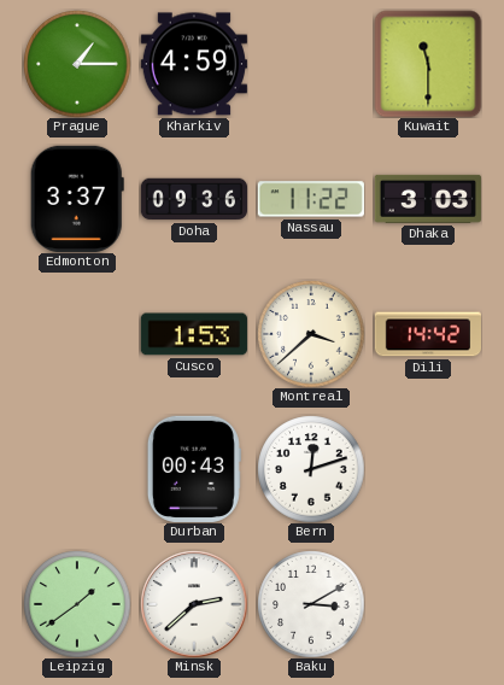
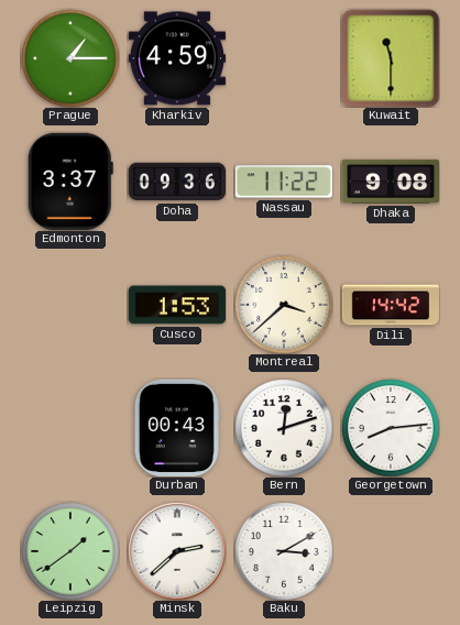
Dhaka: 3:03 -> 9:08
Georgetown: none -> 8:14
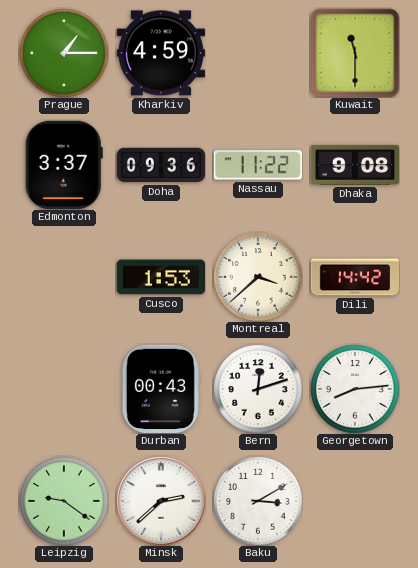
Leipzig: 1:39 -> 9:21
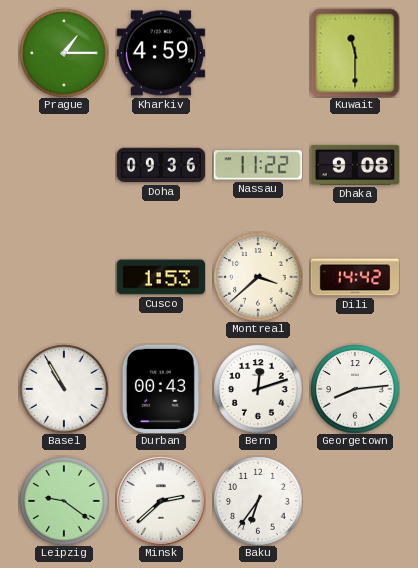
Edmonton: 3:37 -> none
Basel: none -> 10:55
Baku: 3:10 -> 6:36
